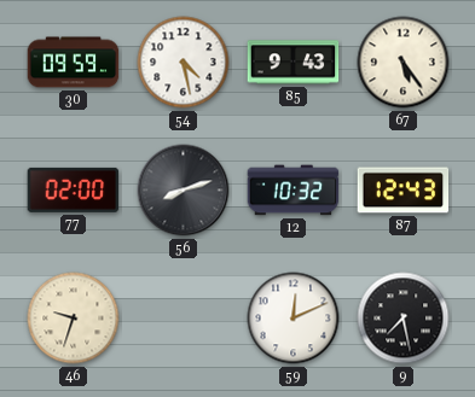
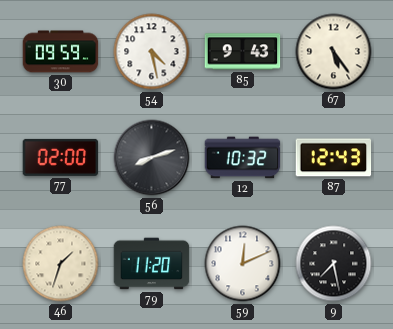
46: 9:33 -> 1:33
79: none -> 11:20
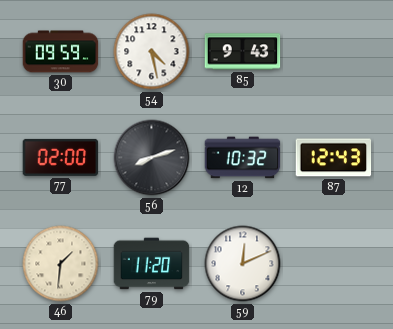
67: 5:24 -> none
46: 1:33 -> 1:31
9: 7:28 -> none
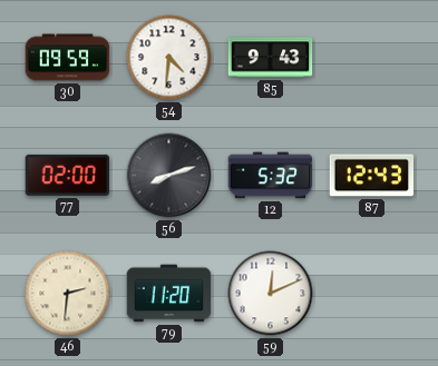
54: 4:28 -> 4:31
12: 10:32 -> 5:32
46: 1:31 -> 2:31
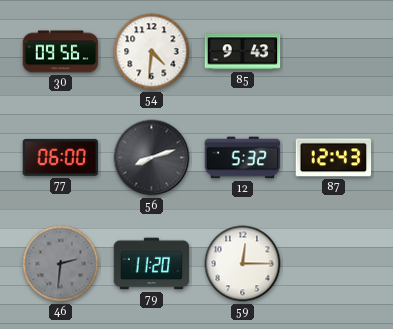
30: 09:59 -> 09:56
77: 02:00 -> 06:00
46 dial: cream -> grey
59: 12:11 -> 12:15
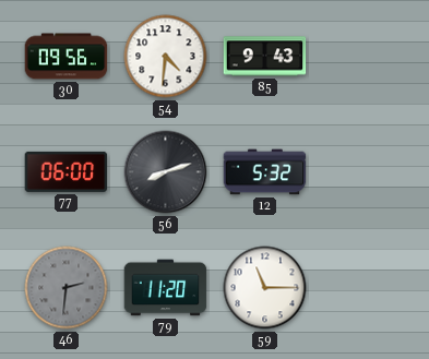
87: 12:43 -> none
59: 12:15 -> 11:15
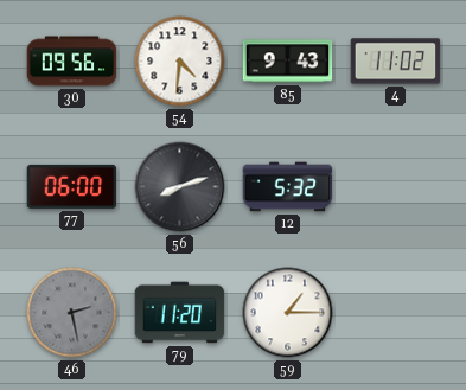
4: none -> 11:02
46: 2:31 -> 2:28
59: 11:15 -> 1:15
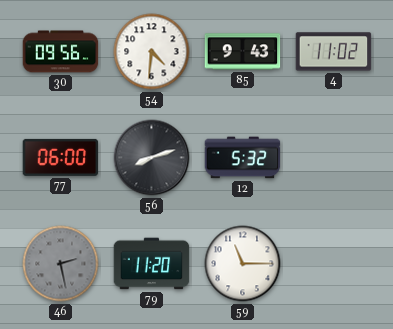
59: 1:15 -> 11:15
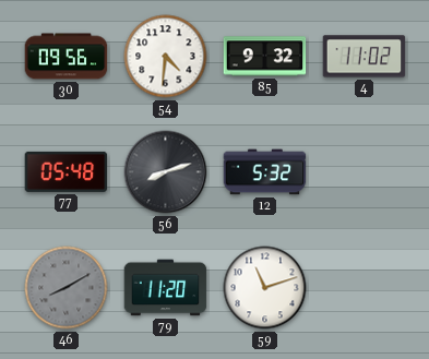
85: 9:43 -> 9:32
77: 06:00 -> 05:48
46: 2:28 -> 8:10
59: 11:15 -> 11:12
